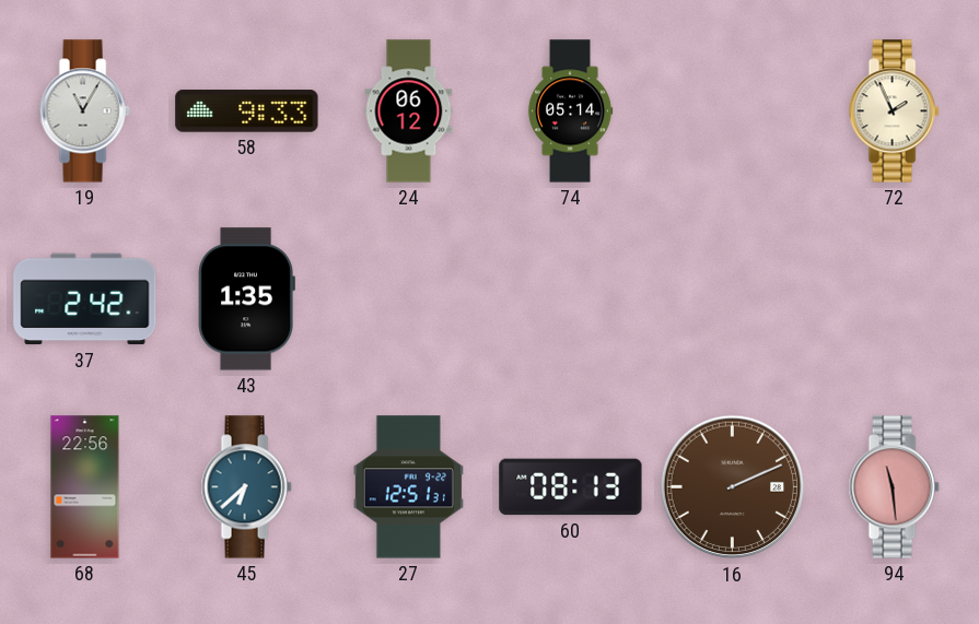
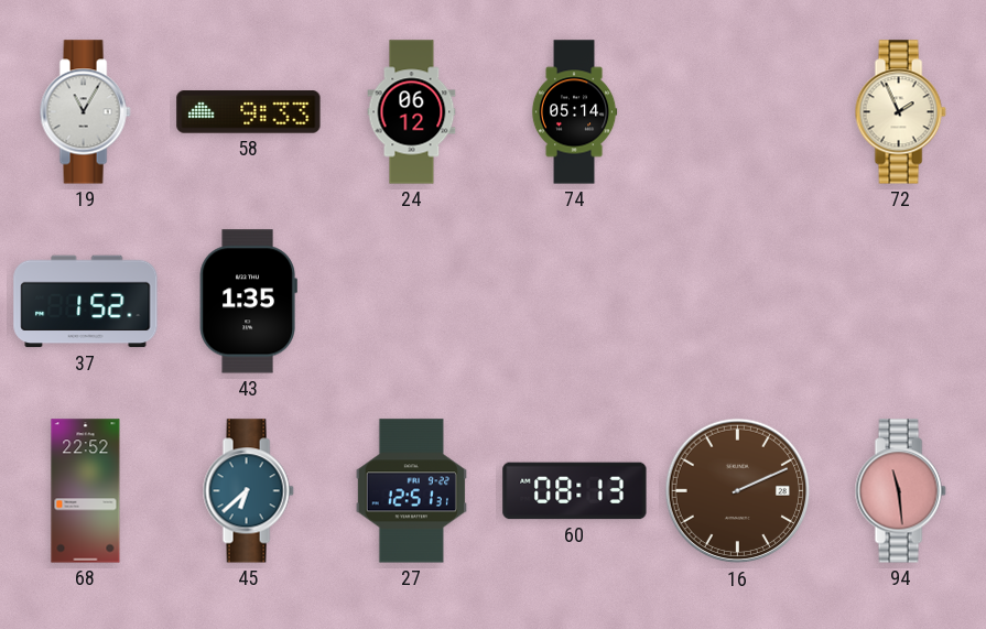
37: 2:42 -> 1:52
68: 22:56 -> 22:52
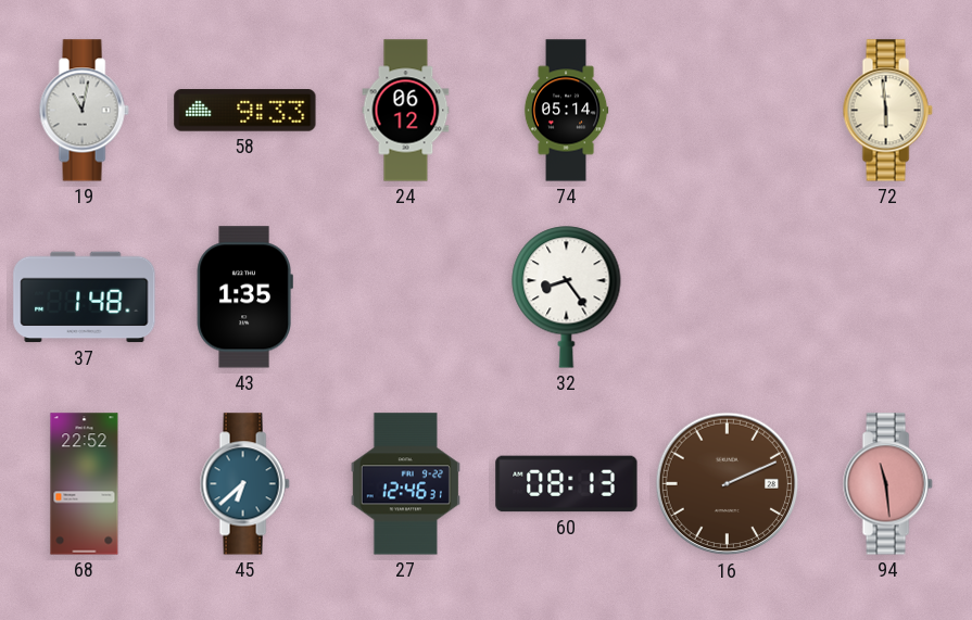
19: 11:05 -> 11:02
72: 1:56 -> 5:59
37: 1:52 -> 1:48
32: none -> 8:24
27: 12:51 -> 12:46
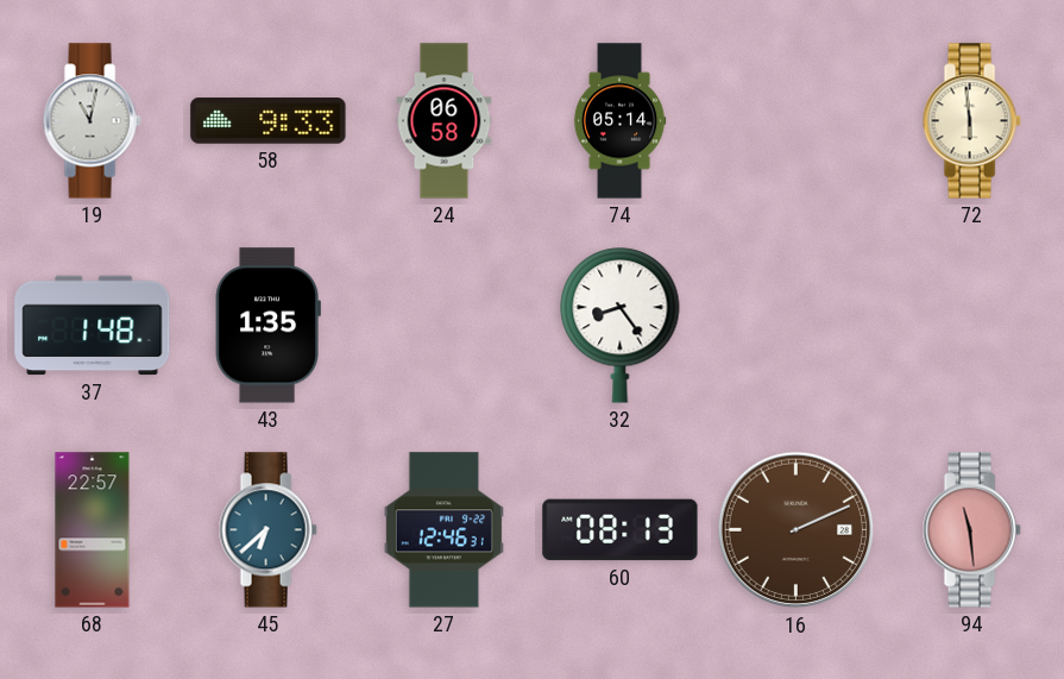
24: 06:12 -> 06:58
68: 22:52 -> 22:57
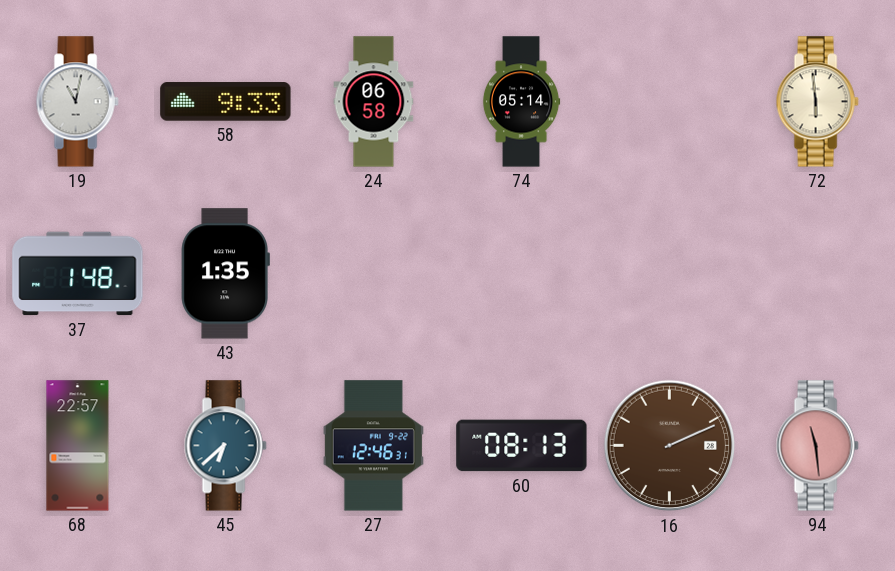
32: 8:24 -> none
